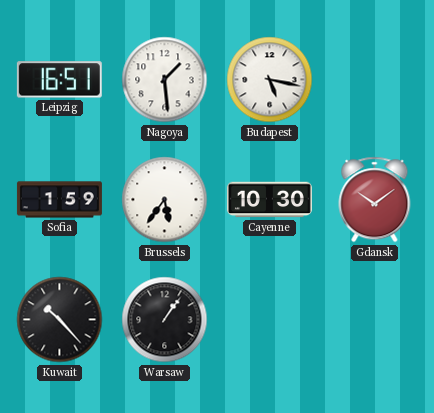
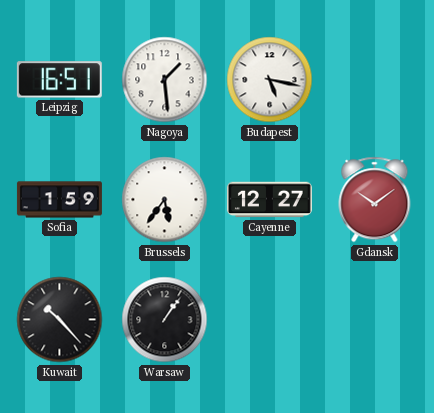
Cayenne: 10:30 -> 12:27
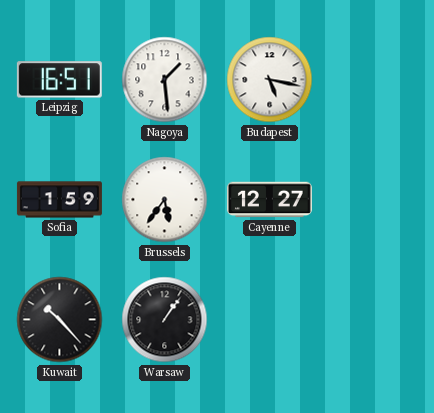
Gdansk: 10:09 -> none
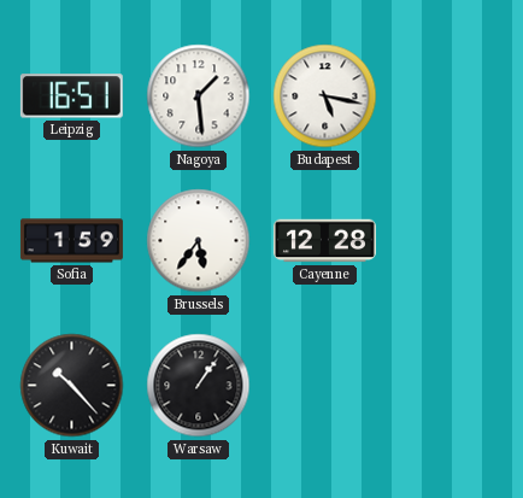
Cayenne: 12:27 -> 12:28
